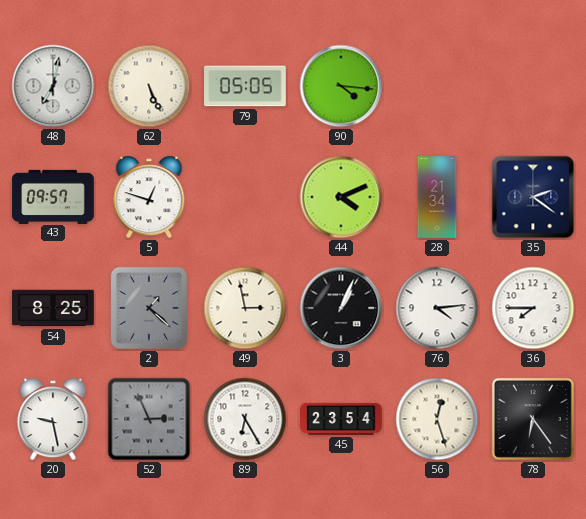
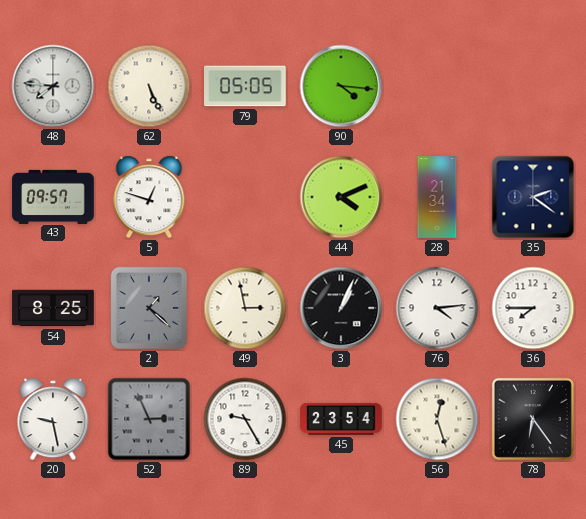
48: 7:02 -> 7:46
89: 6:25 -> 9:25
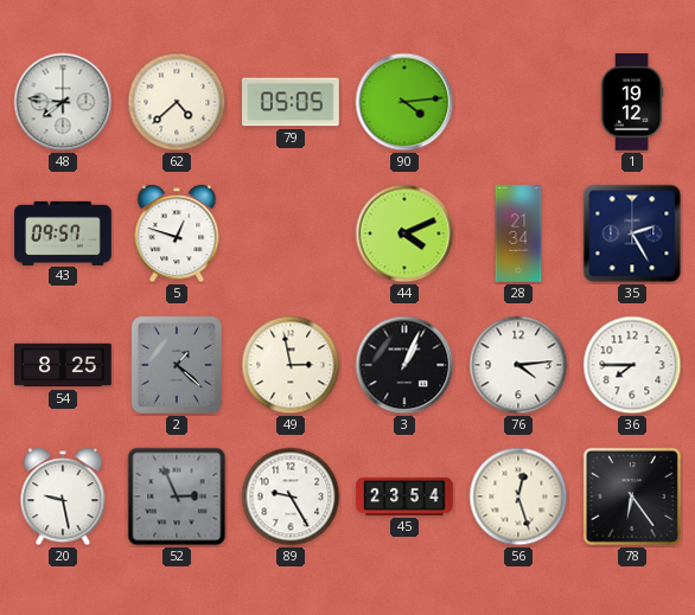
62: 5:26 -> 4:38
90: 4:16 -> 4:14
1: none -> 19:12
35: 2:21 -> 2:25
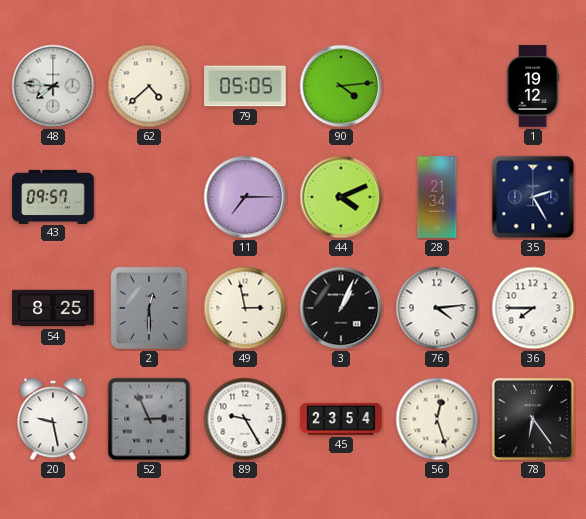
5: 12:48 -> none
11: none -> 7:15
2: 1:22 -> 12:30
